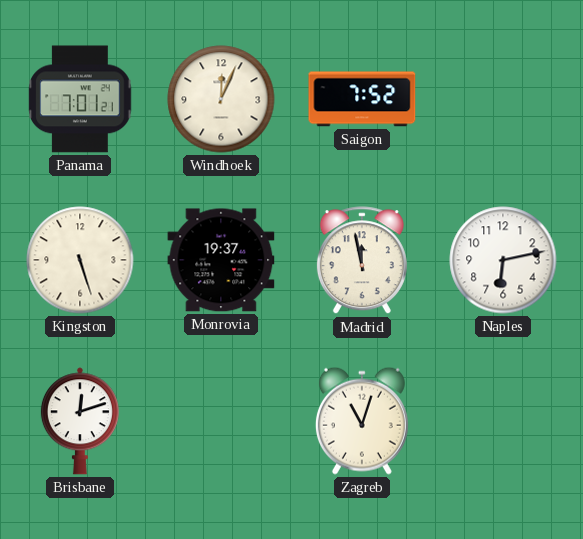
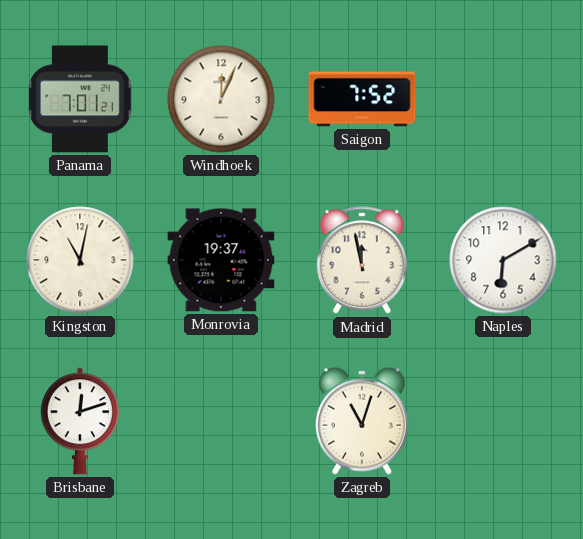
Kingston: 5:27 -> 11:02
Naples: 6:13 -> 6:10
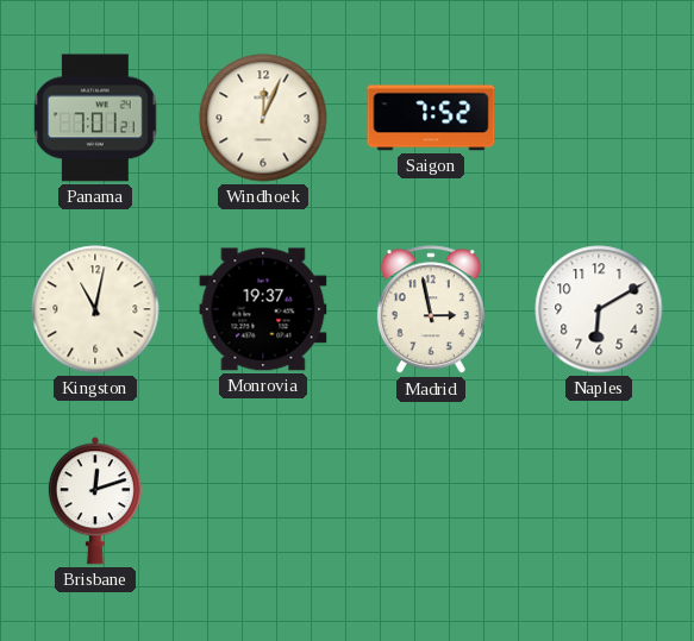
Madrid: 11:58 -> 2:58
Zagreb: 11:03 -> none
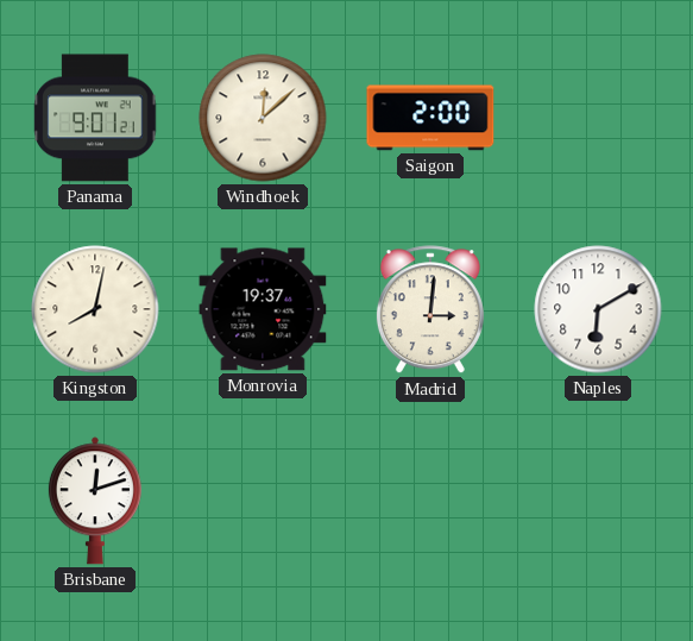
Panama: 7:01 -> 9:01
Windhoek: 12:04 -> 12:08
Saigon: 7:52 -> 2:00
Kingston: 11:02 -> 8:02
Madrid: 2:58 -> 3:01
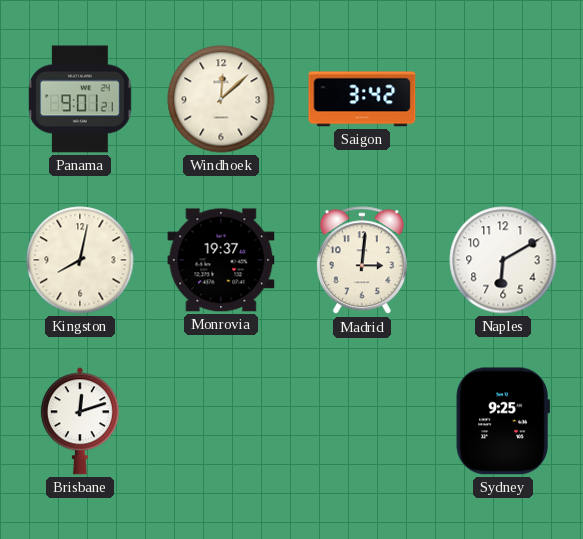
Saigon: 2:00 -> 3:42
Sydney: none -> 9:25
